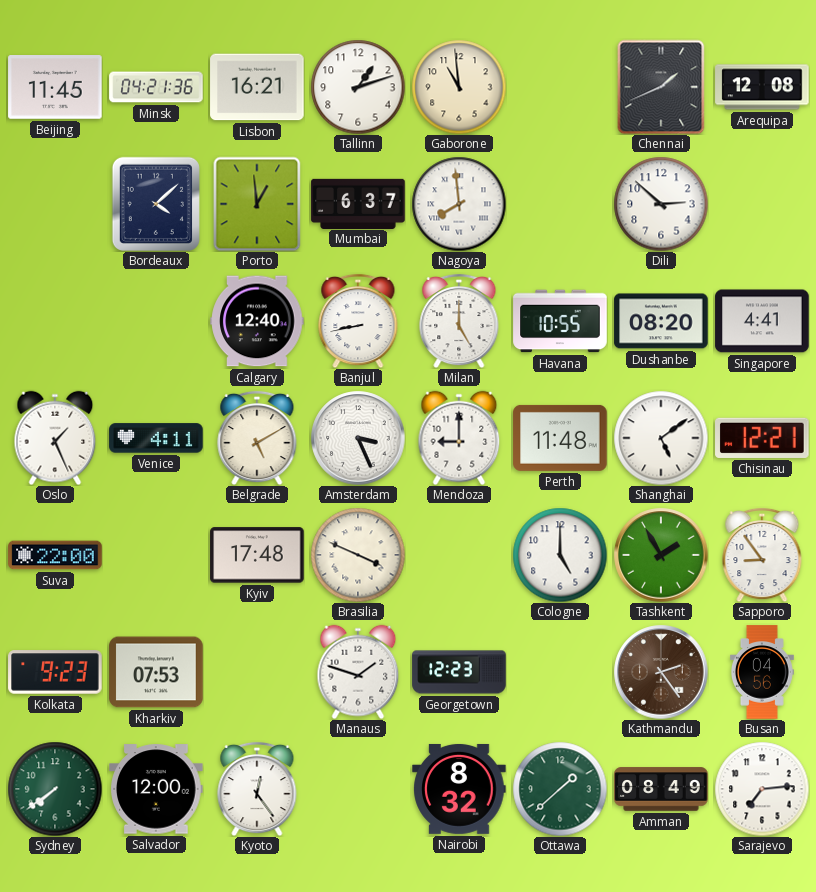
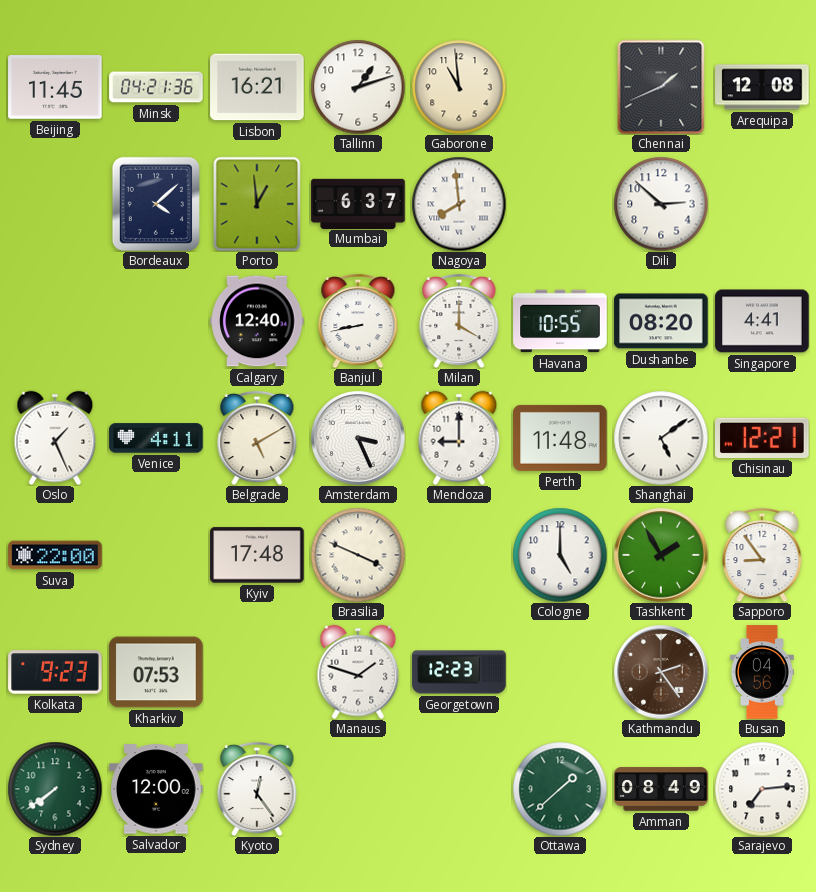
Milan: 5:00 -> 4:00
Nairobi: 8:32 -> none
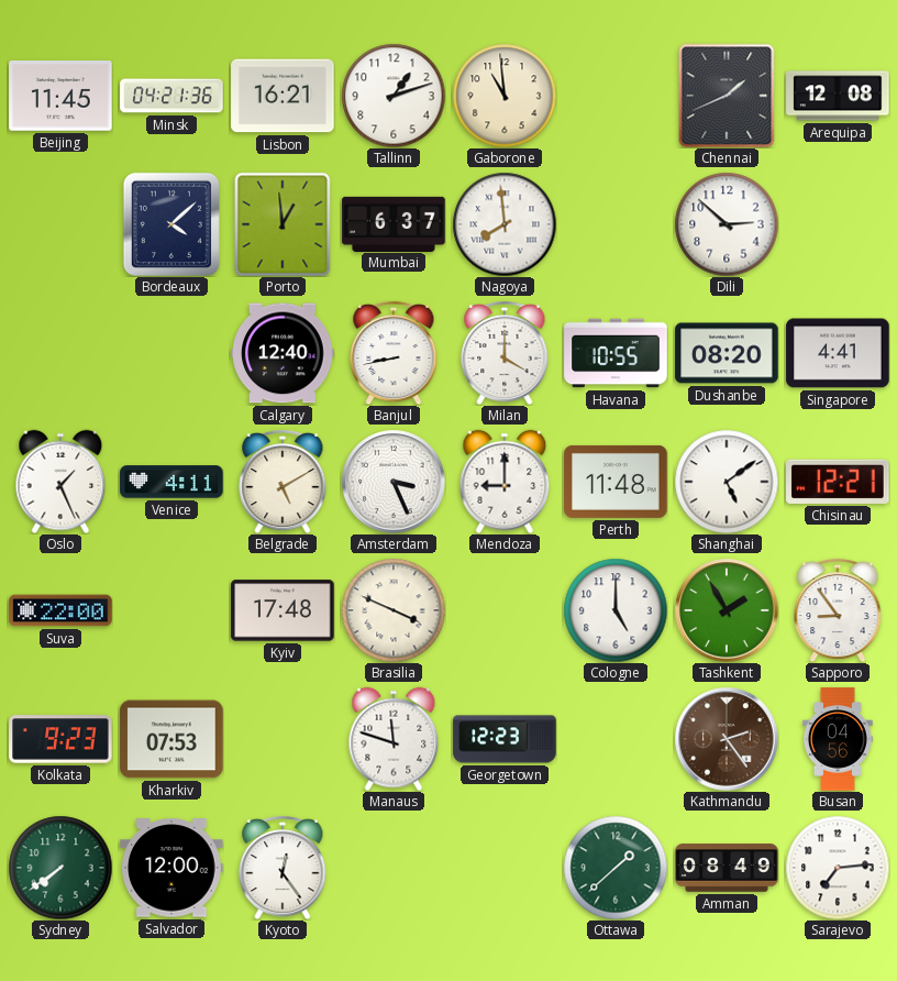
Manaus: 1:48 -> 11:48
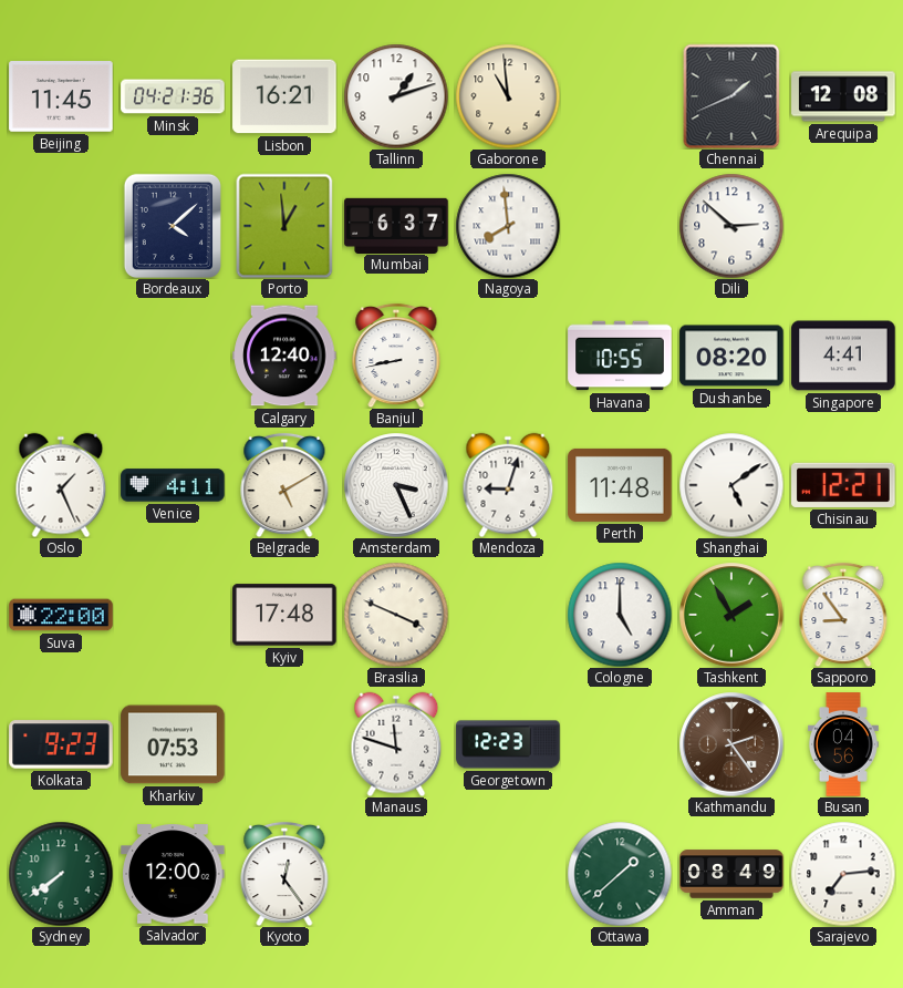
Milan: 4:00 -> none
Mendoza: 9:00 -> 9:03
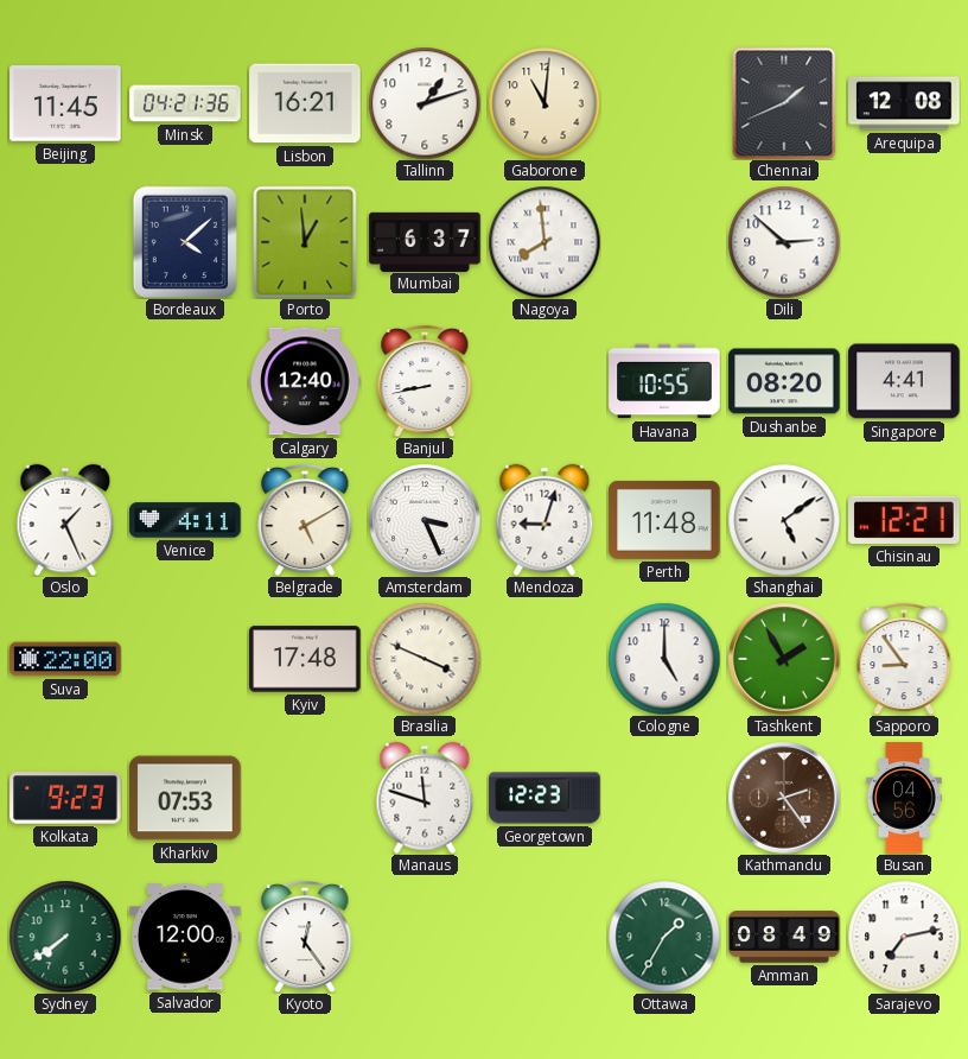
Gaborone: 10:59 -> 11:01
Ottawa: 1:38 -> 1:35
Sarajevo: 7:14 -> 7:13
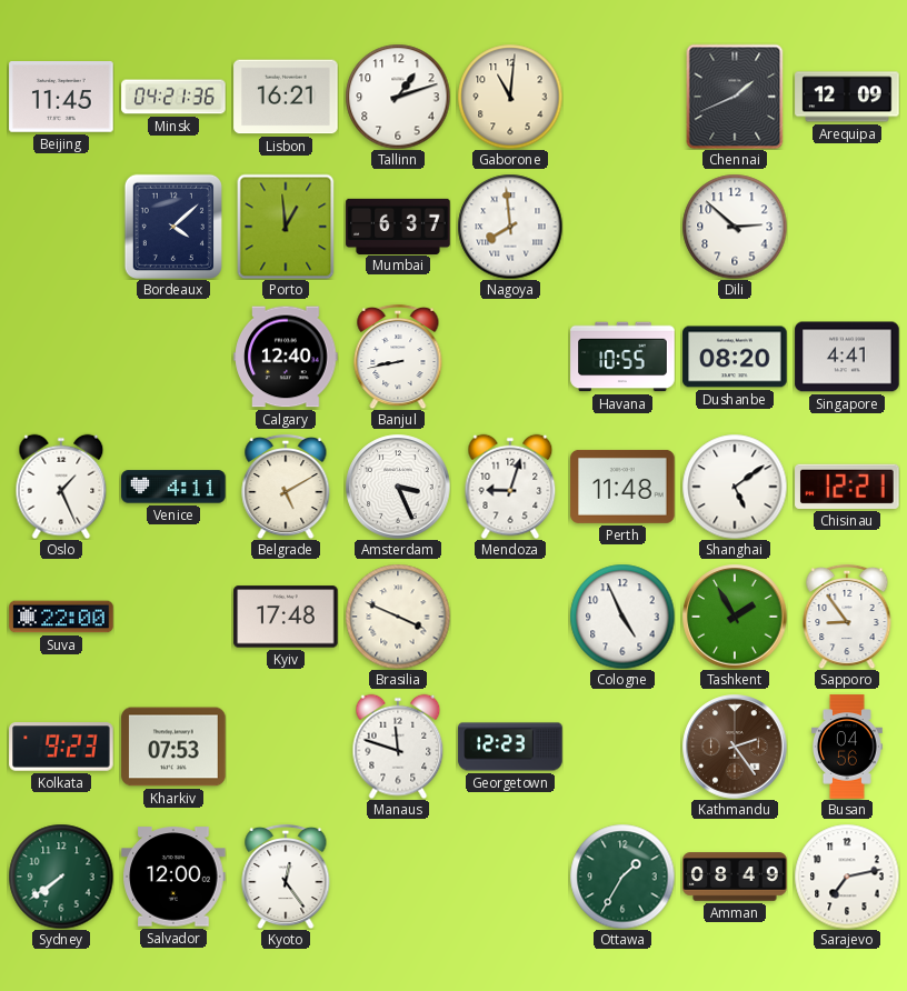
Arequipa: 12:08 -> 12:09
Cologne: 5:00 -> 4:56
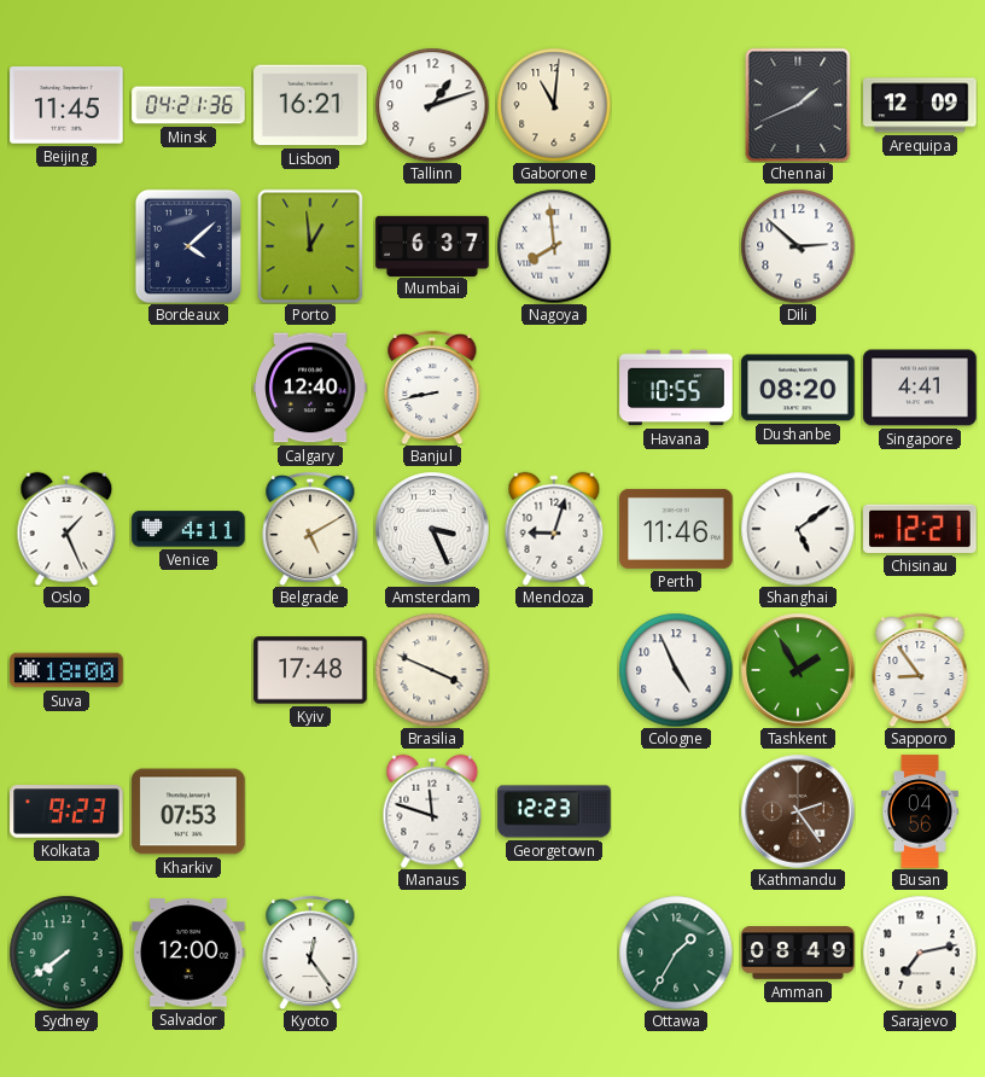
Perth: 11:48 -> 11:46
Suva: 22:00 -> 18:00
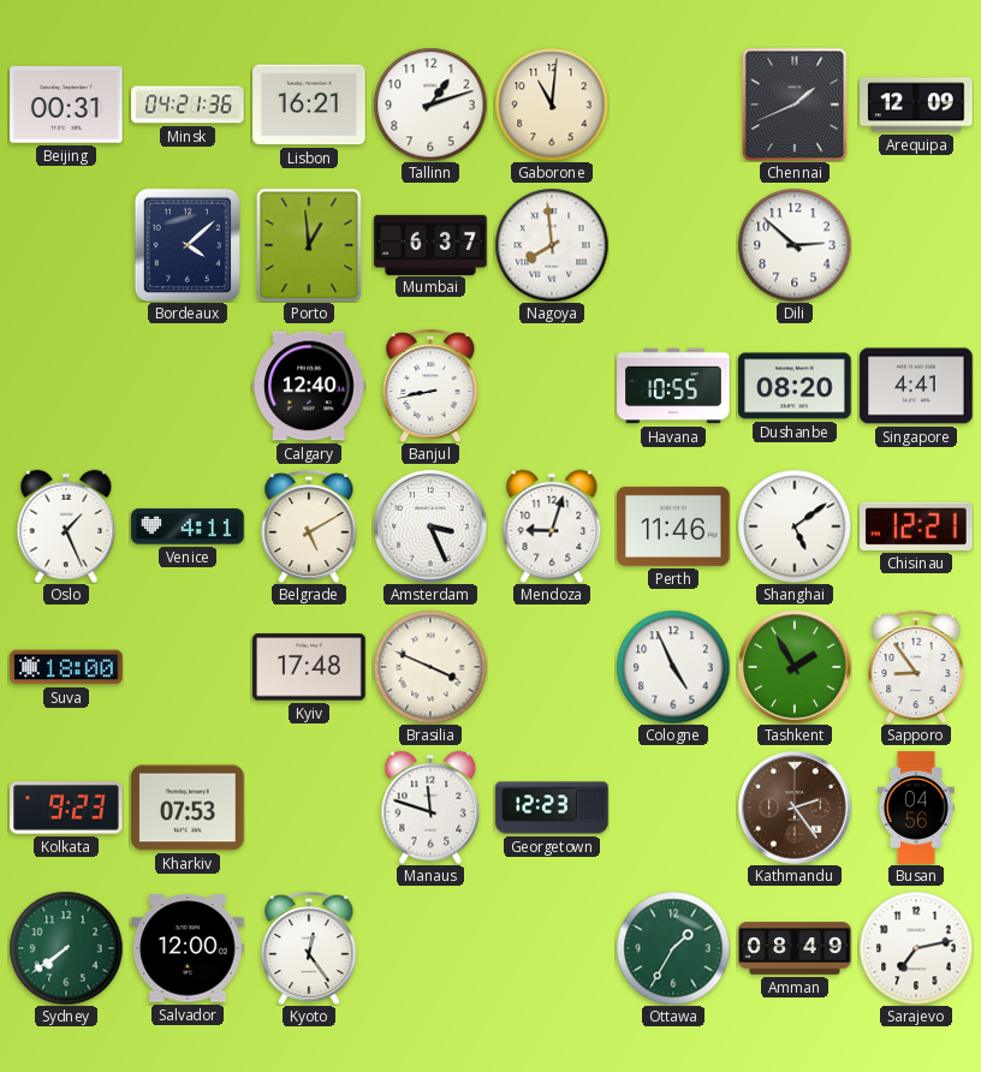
Beijing: 11:45 -> 00:31
